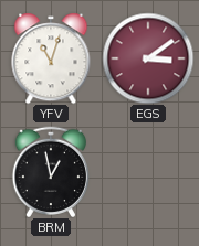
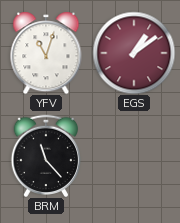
EGS: 3:09 -> 1:09
BRM: 12:58 -> 11:23
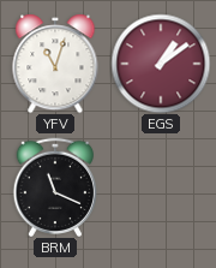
BRM: 11:23 -> 11:19
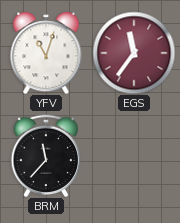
EGS: 1:09 -> 11:36
BRM: 11:19 -> 11:37
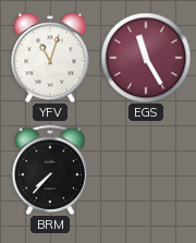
EGS: 11:36 -> 11:25
BRM: 11:37 -> 7:37
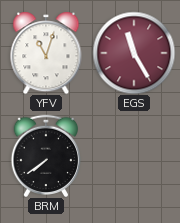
BRM: 7:37 -> 7:39
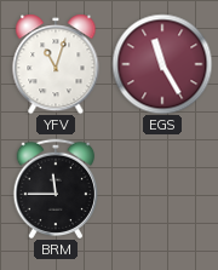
BRM: 7:39 -> 11:45
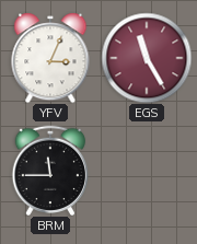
YFV: 11:03 -> 3:04
